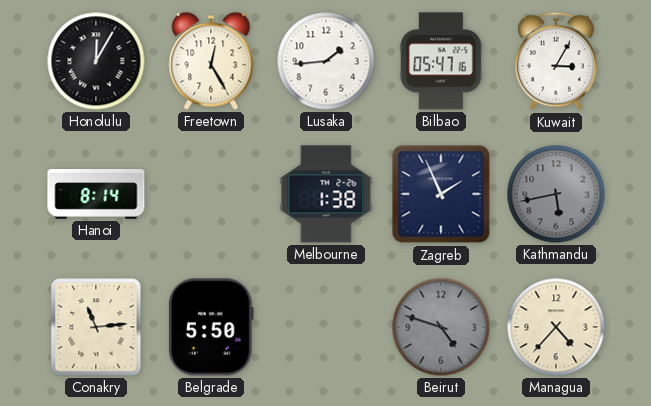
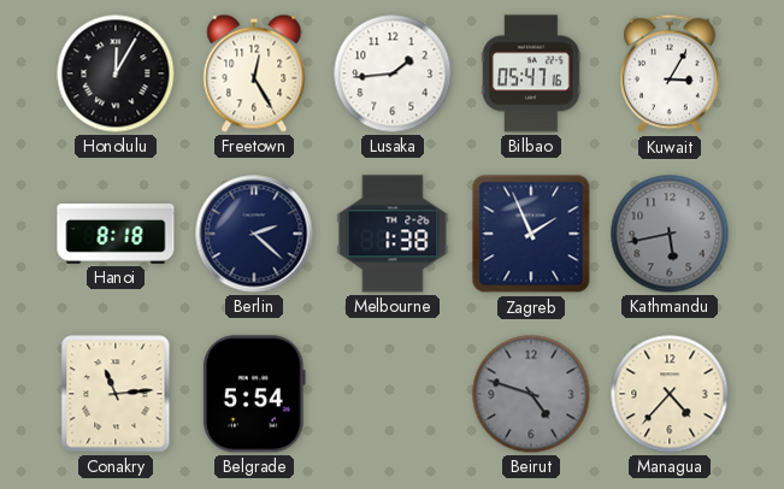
Hanoi: 8:14 -> 8:18
Berlin: none -> 2:22
Belgrade: 5:50 -> 5:54
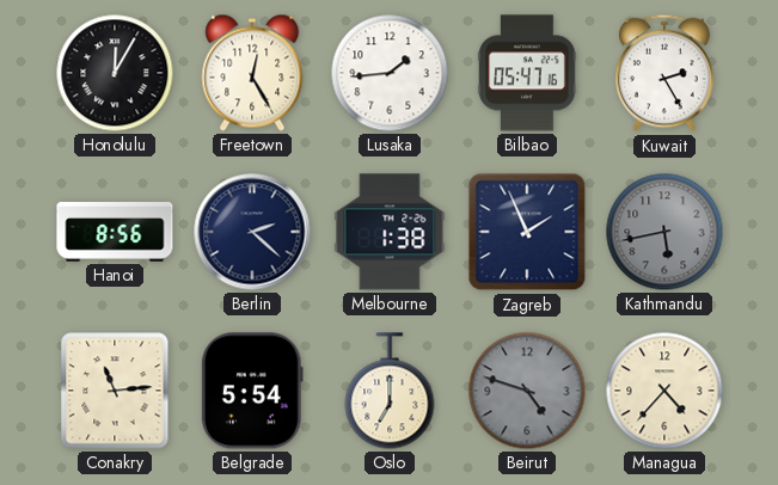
Kuwait: 3:05 -> 2:25
Hanoi: 8:18 -> 8:56
Oslo: none -> 7:00
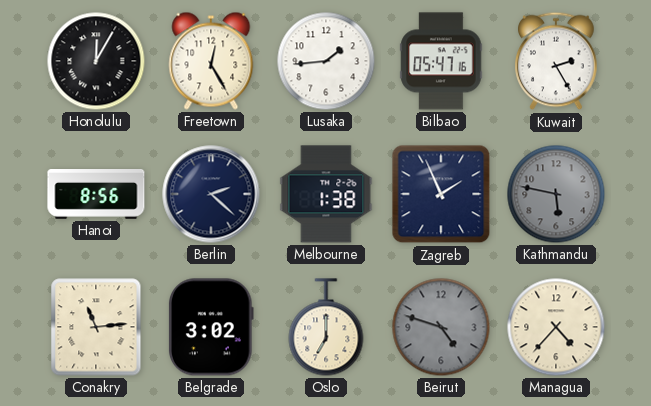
Kathmandu: 5:43 -> 5:47
Belgrade: 5:54 -> 3:02
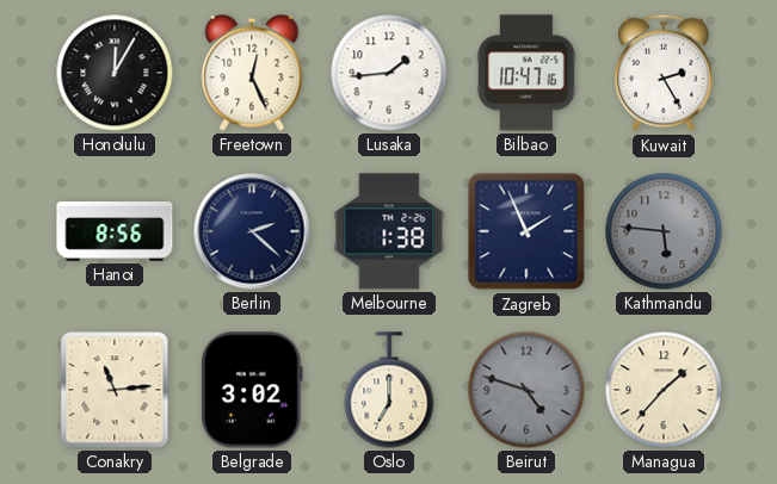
Freetown: 12:25 -> 12:26
Bilbao: 05:47 -> 10:47
Kathmandu: 5:47 -> 5:46
Managua: 4:37 -> 1:37
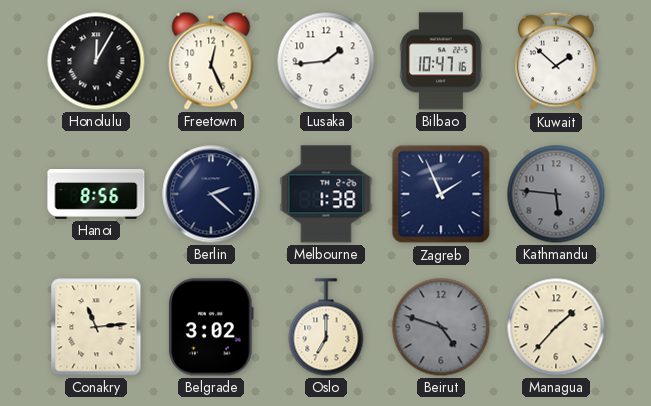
Kuwait: 2:25 -> 1:52
